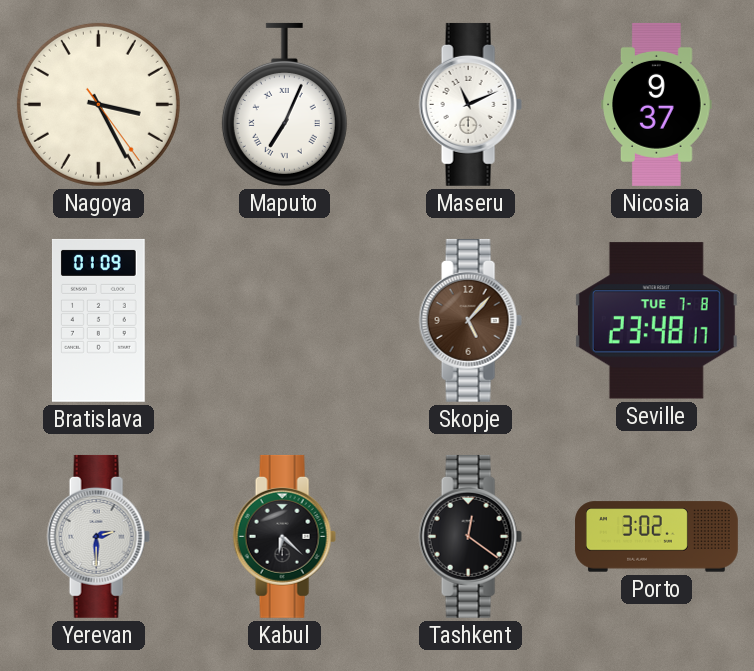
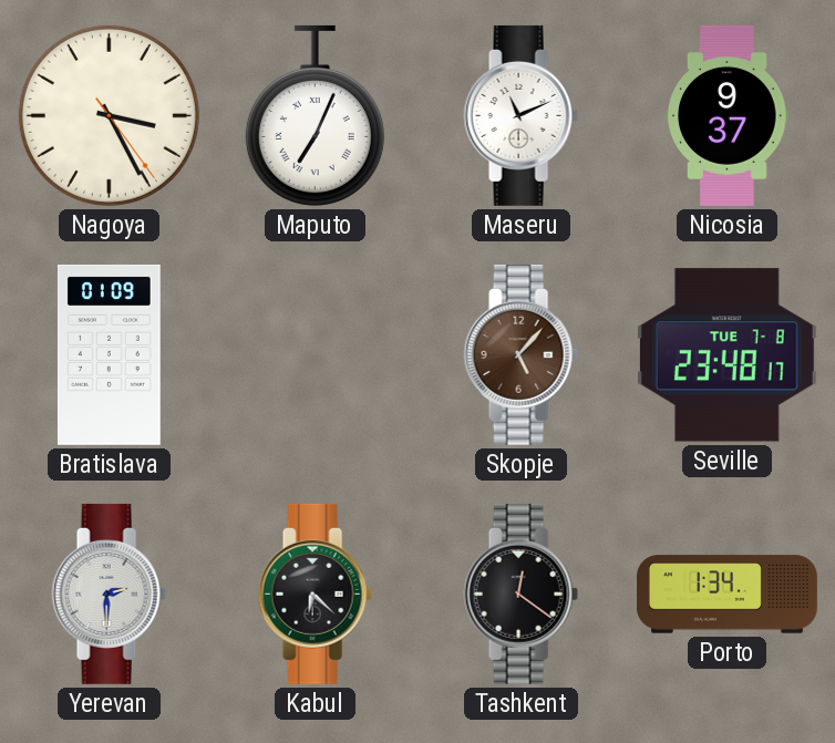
Porto: 3:02 -> 1:34
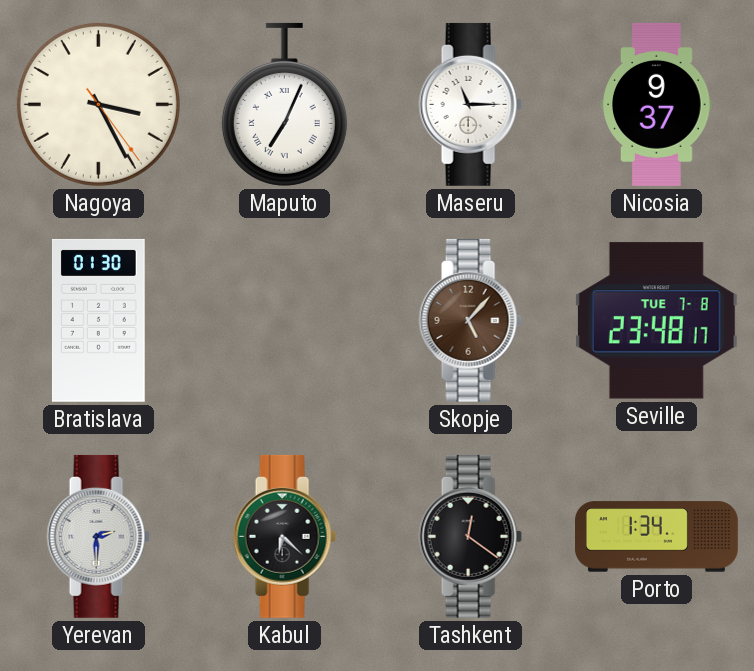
Maseru: 11:11 -> 11:15
Bratislava: 01:09 -> 01:30
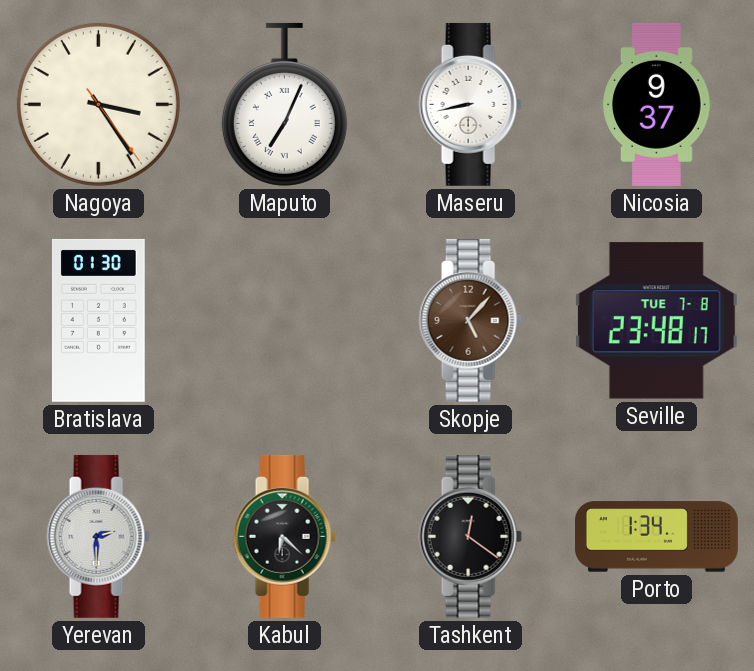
Nagoya: 3:25 -> 3:24
Maseru: 11:15 -> 8:43
